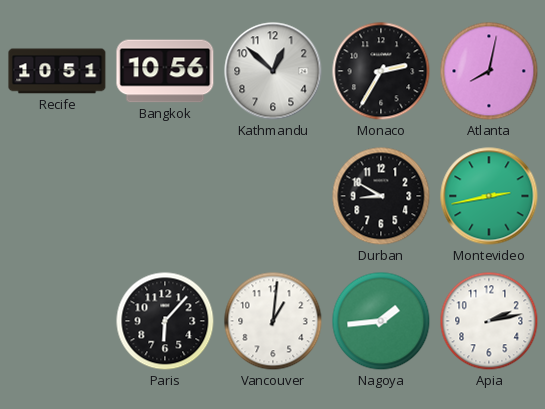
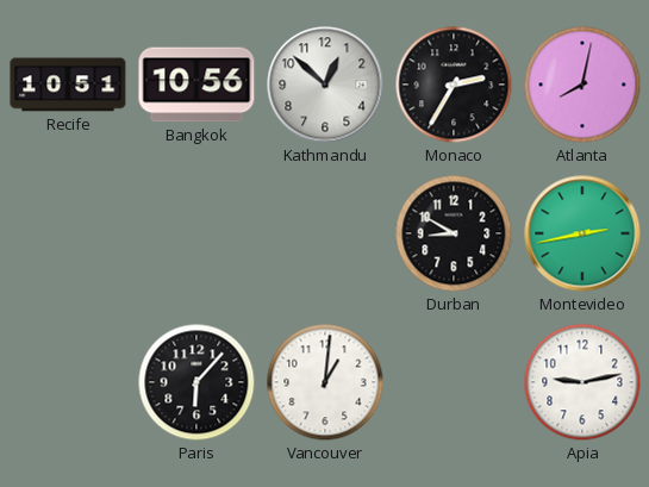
Nagoya: 1:44 -> none
Apia: 2:13 -> 9:13
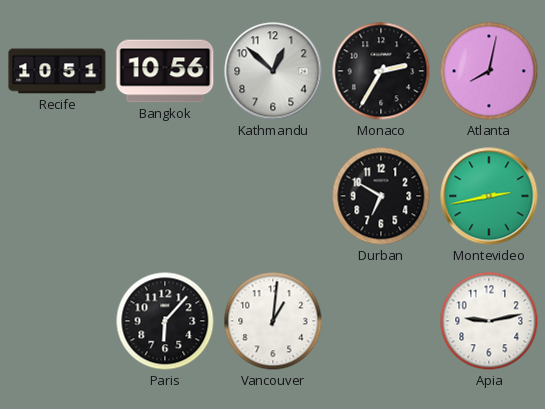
Durban: 8:50 -> 6:50
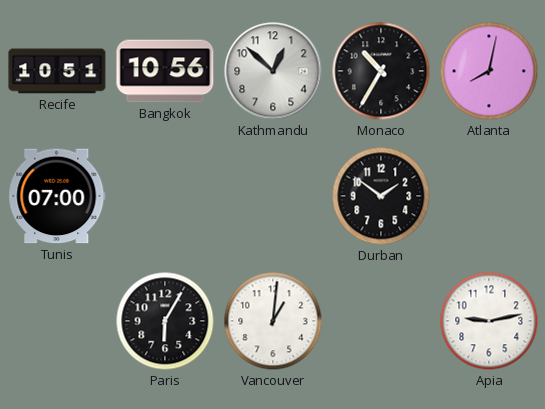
Monaco: 2:35 -> 10:35
Tunis: none -> 07:00
Durban: 6:50 -> 1:51
Montevideo: 2:43 -> none
Paris: 6:07 -> 6:05
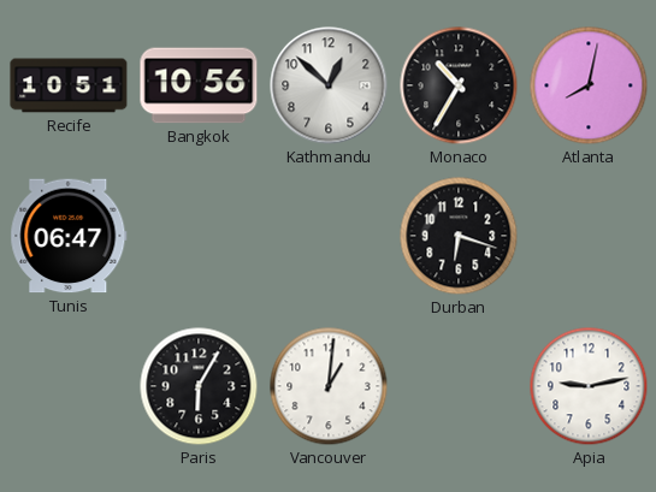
Tunis: 07:00 -> 06:47
Durban: 1:51 -> 6:18
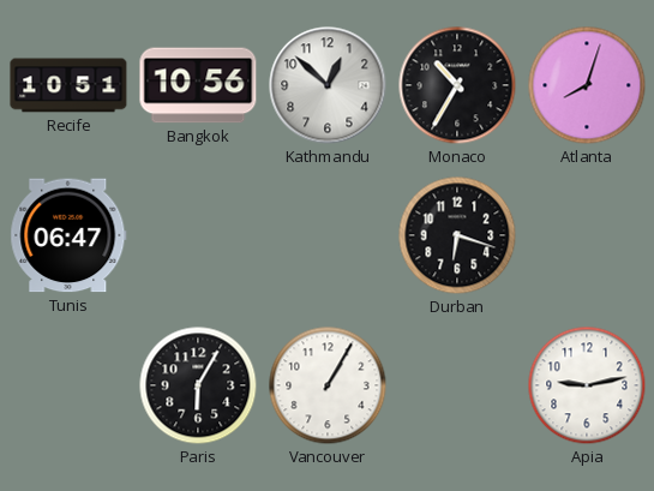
Atlanta: 8:02 -> 8:03
Vancouver: 1:01 -> 1:05
